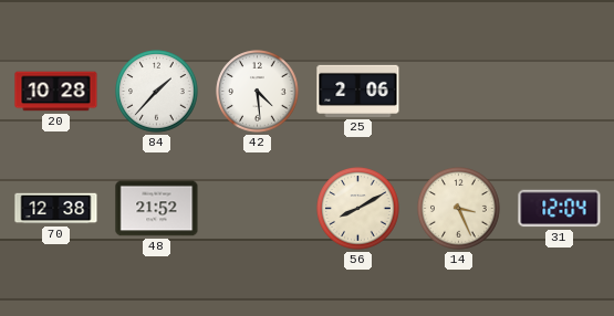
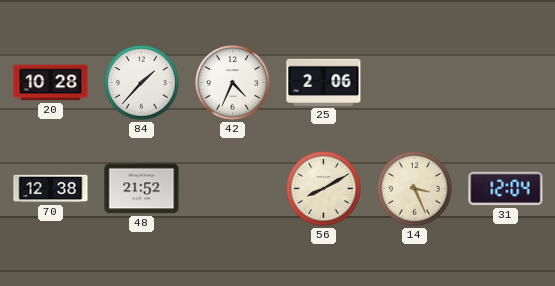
42: 4:29 -> 4:34
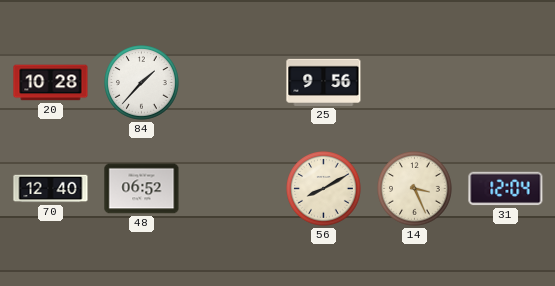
42: 4:34 -> none
25: 2:06 -> 9:56
70: 12:38 -> 12:40
48: 21:52 -> 06:52
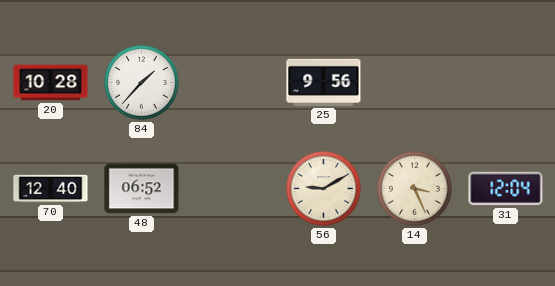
56: 8:10 -> 9:10
